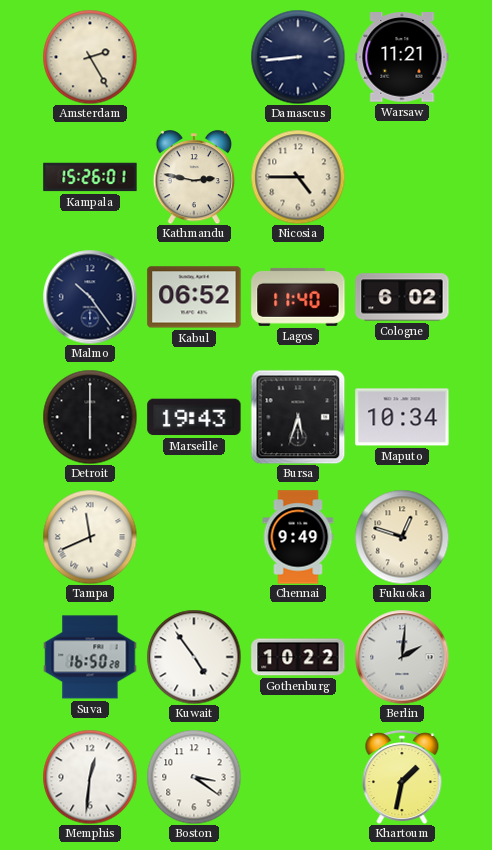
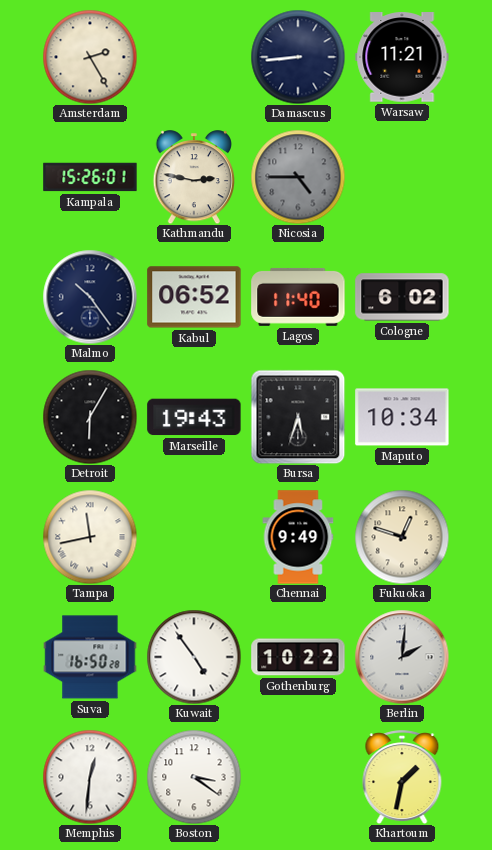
Nicosia dial: cream -> grey
Detroit: 6:00 -> 6:05
Tampa: 11:41 -> 11:43
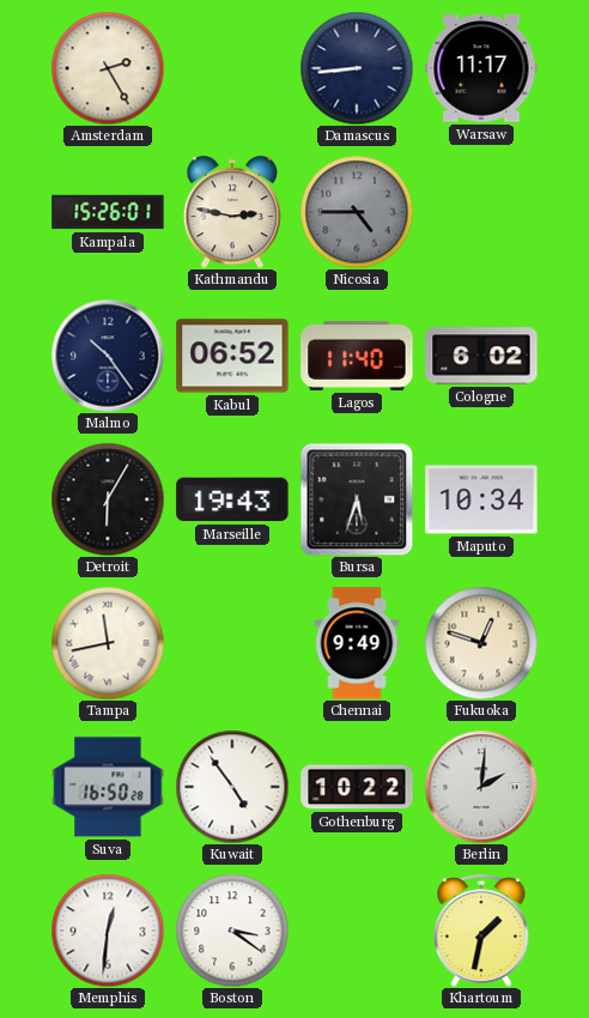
Warsaw: 11:21 -> 11:17
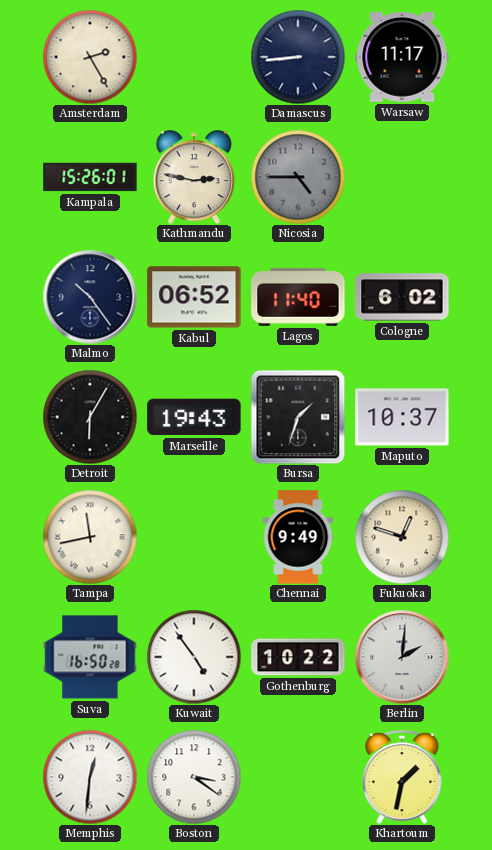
Bursa: 5:33 -> 1:33
Maputo: 10:34 -> 10:37
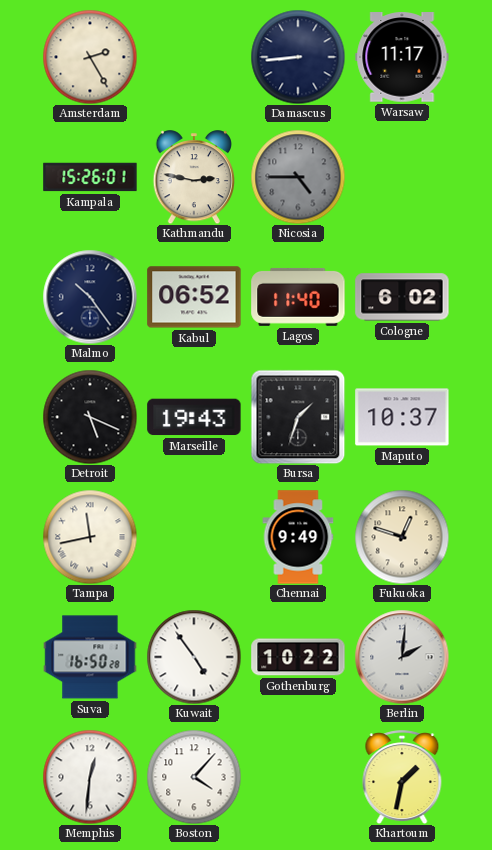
Detroit: 6:05 -> 5:19
Boston: 3:21 -> 4:07
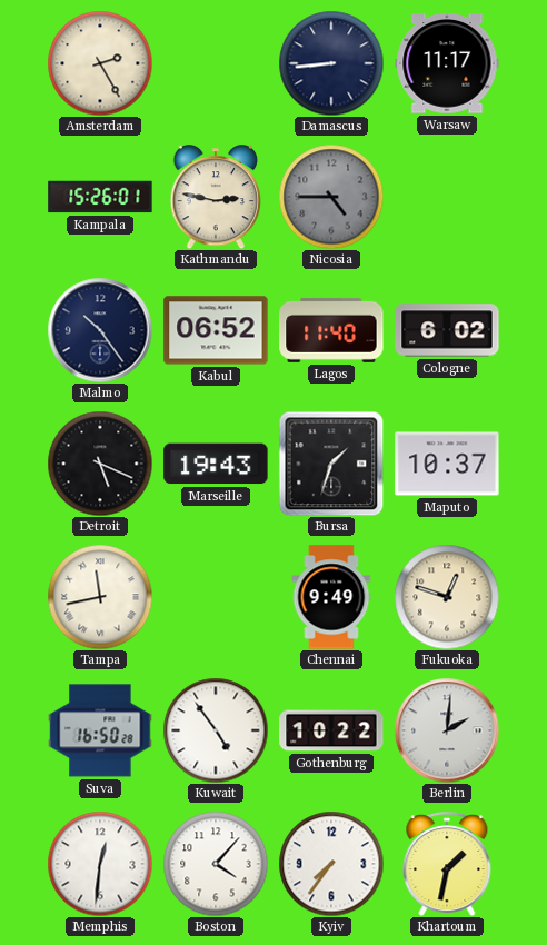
Kyiv: none -> 7:36
